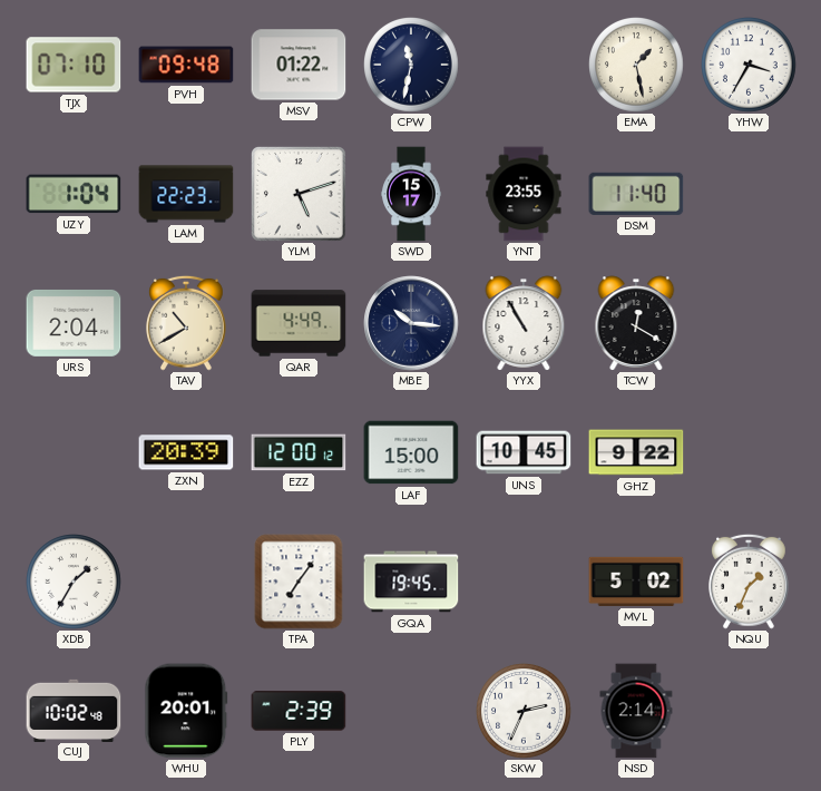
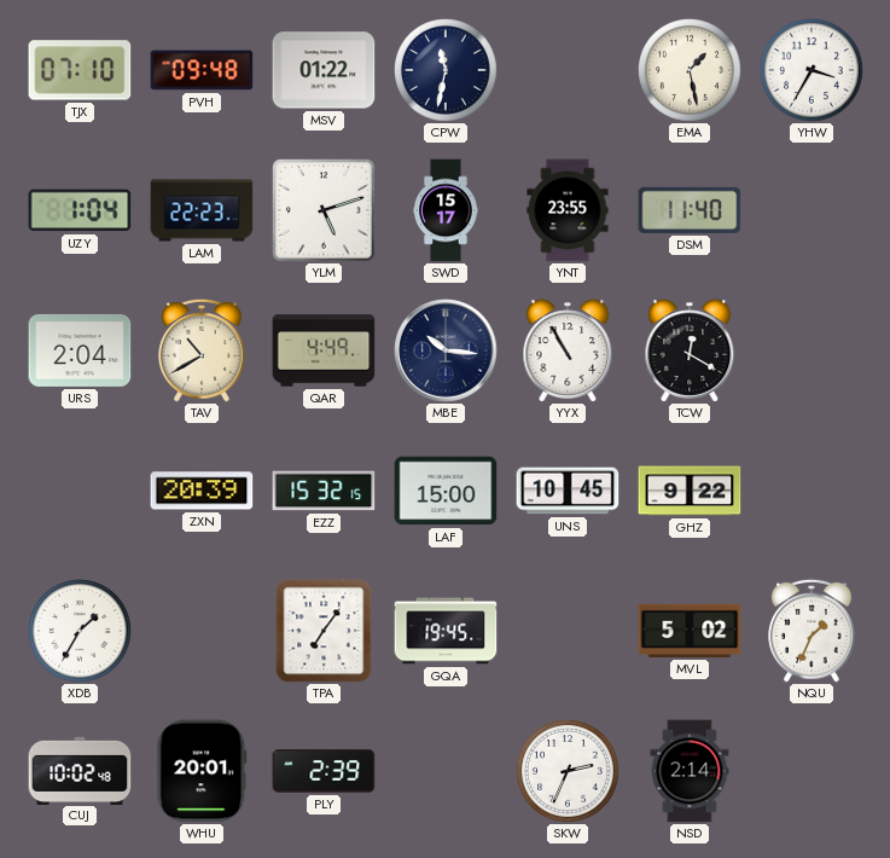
EZZ: 12:00 -> 15:32
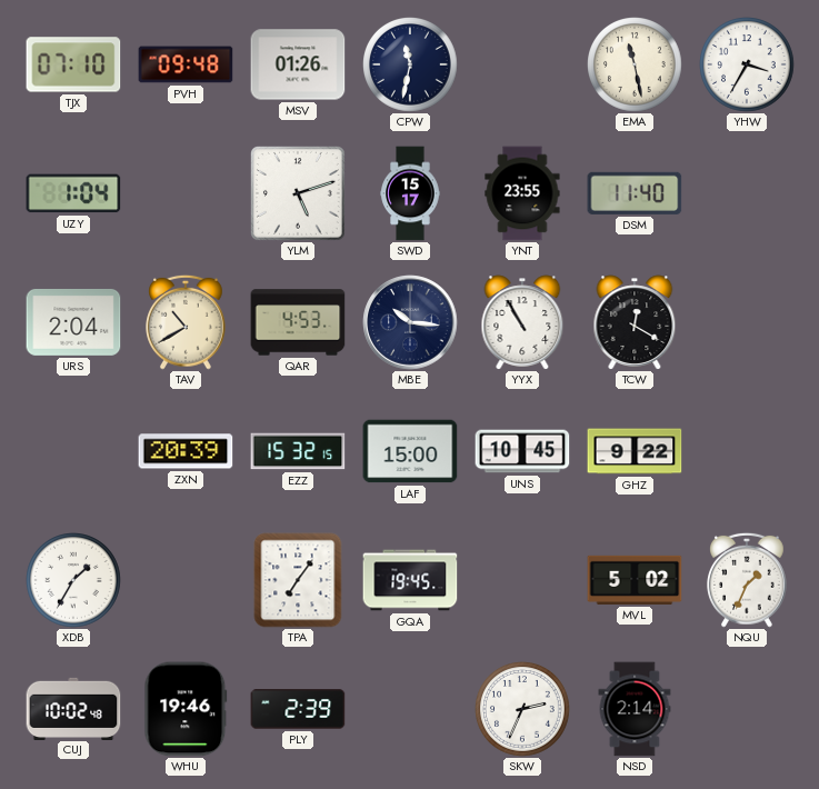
MSV: 01:22 -> 01:26
EMA: 1:28 -> 11:28
LAM: 22:23 -> none
QAR: 4:49 -> 4:53
WHU: 20:01 -> 19:46
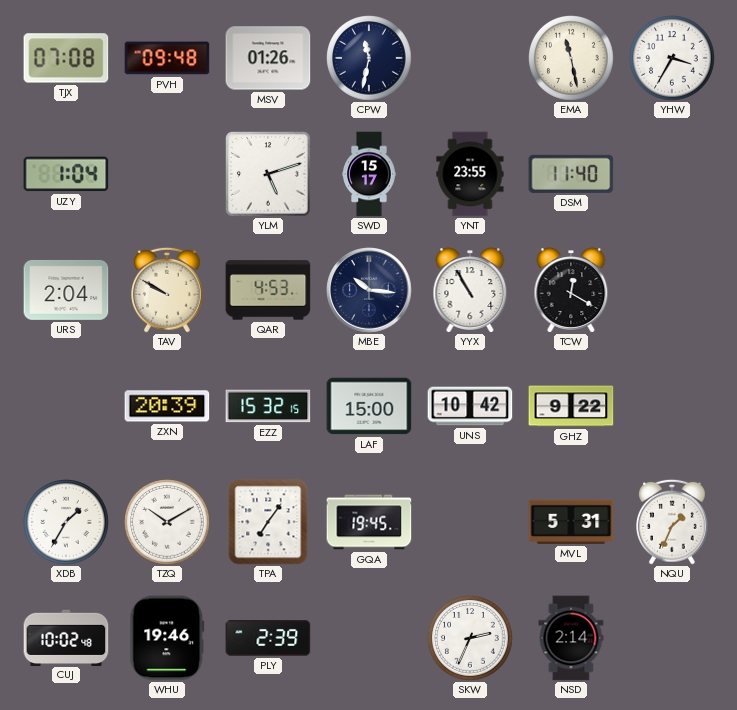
TJX: 07:10 -> 07:08
TAV: 10:40 -> 9:50
UNS: 10:45 -> 10:42
TZQ: none -> 10:10
MVL: 5:02 -> 5:31
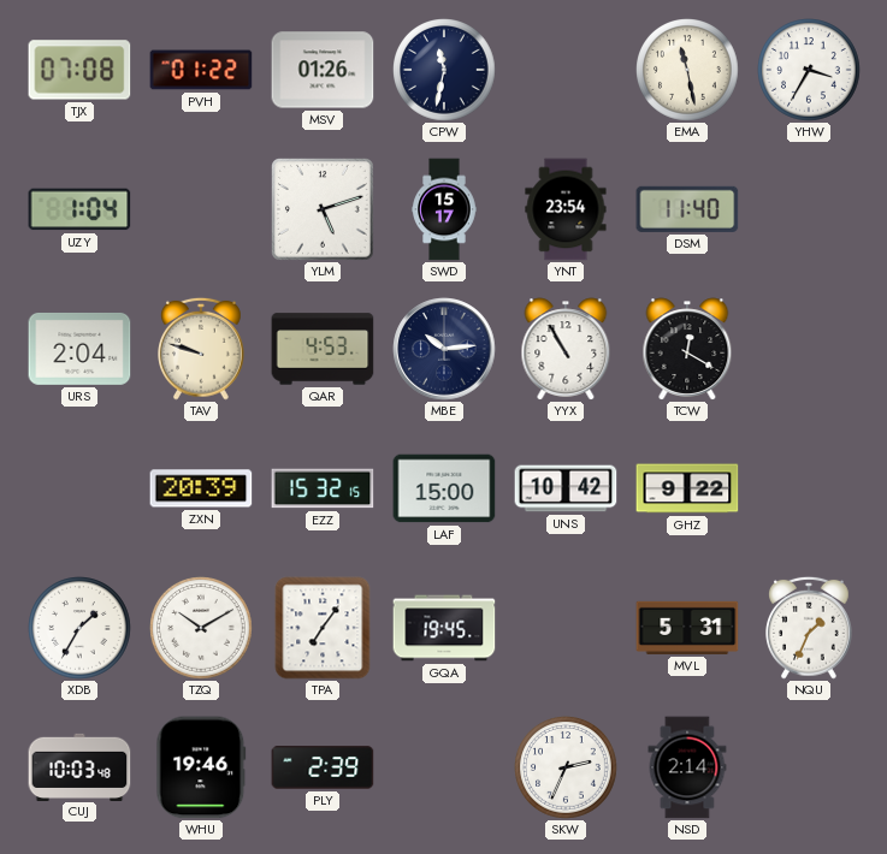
PVH: 09:48 -> 01:22
YNT: 23:55 -> 23:54
TAV: 9:50 -> 9:48
MBE: 10:16 -> 10:14
CUJ: 10:02 -> 10:03
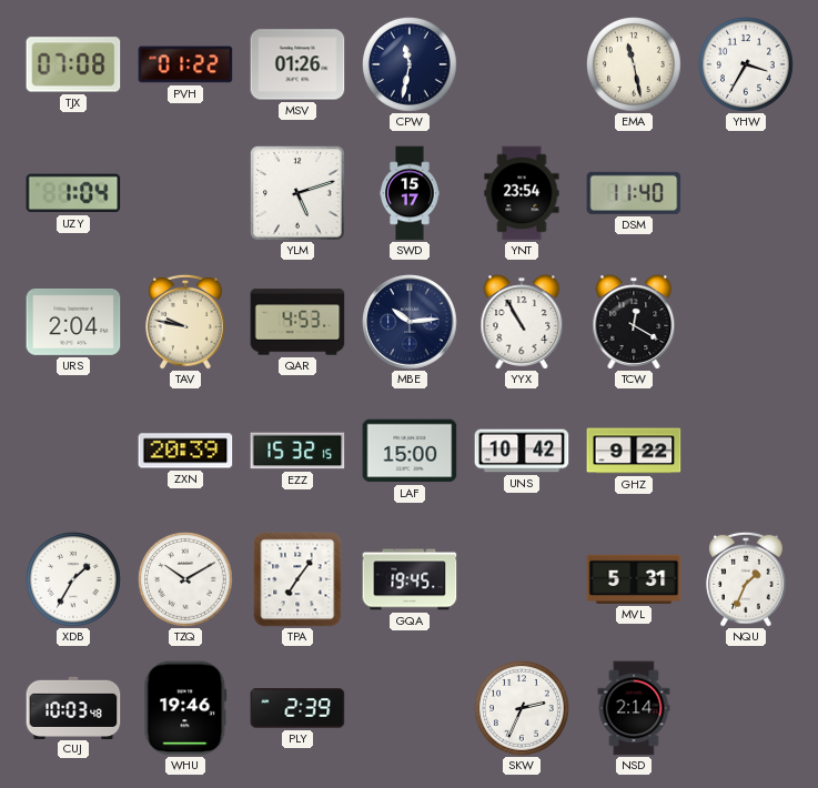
TAV: 9:48 -> 9:47
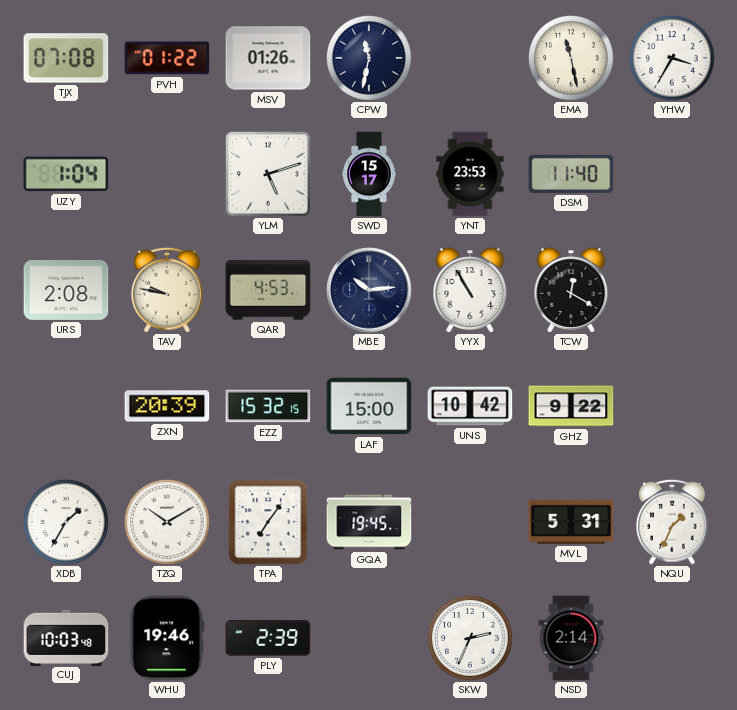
YNT: 23:54 -> 23:53
URS: 2:04 -> 2:08
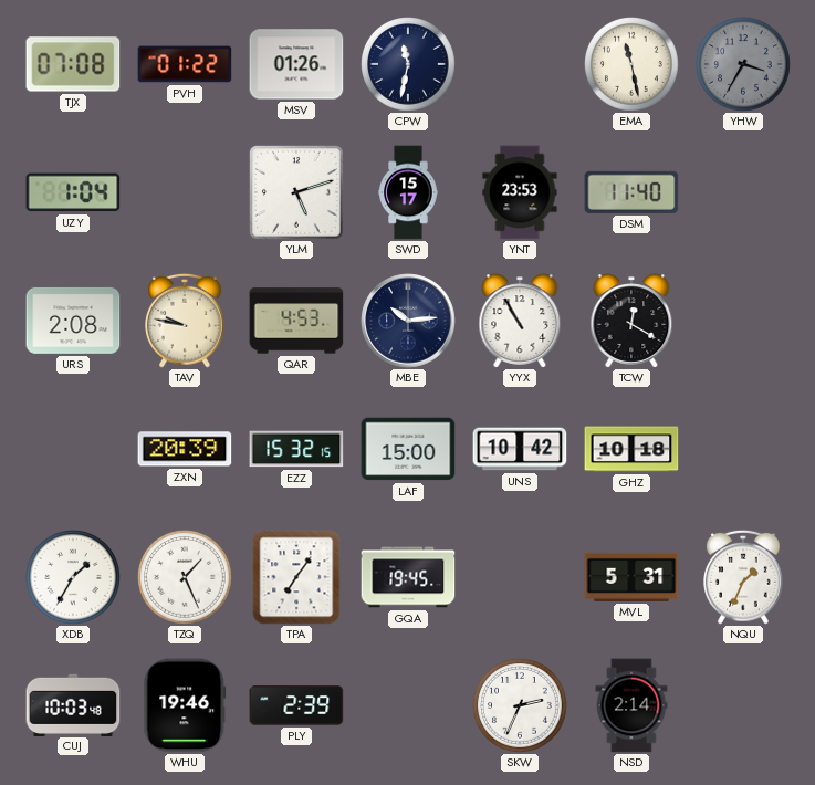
YHW dial: white -> grey
GHZ: 9:22 -> 10:18
TZQ: 10:10 -> 1:26
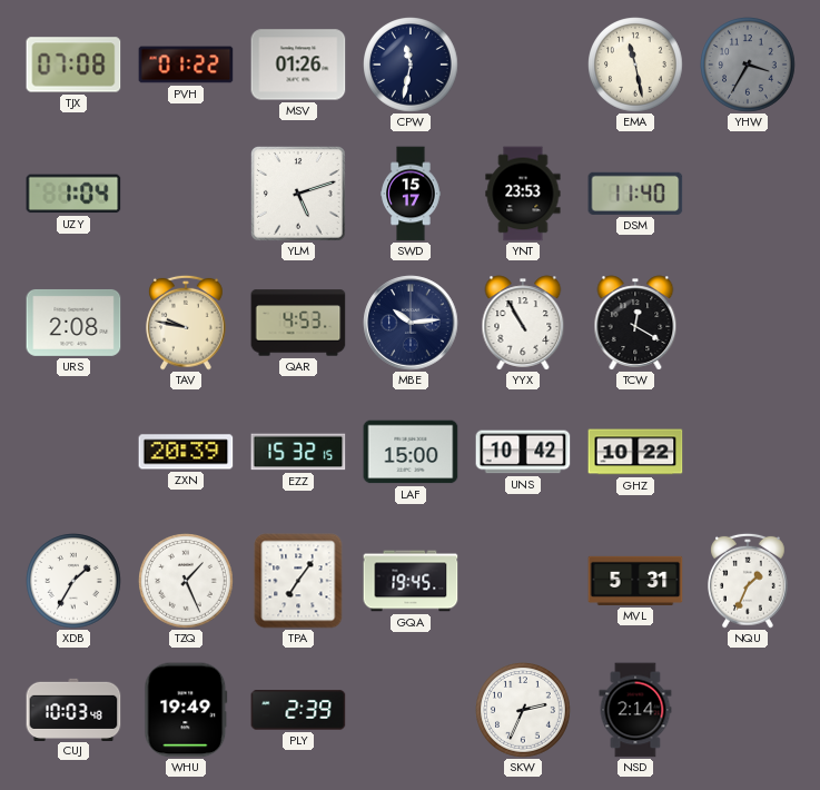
GHZ: 10:18 -> 10:22
WHU: 19:46 -> 19:49
